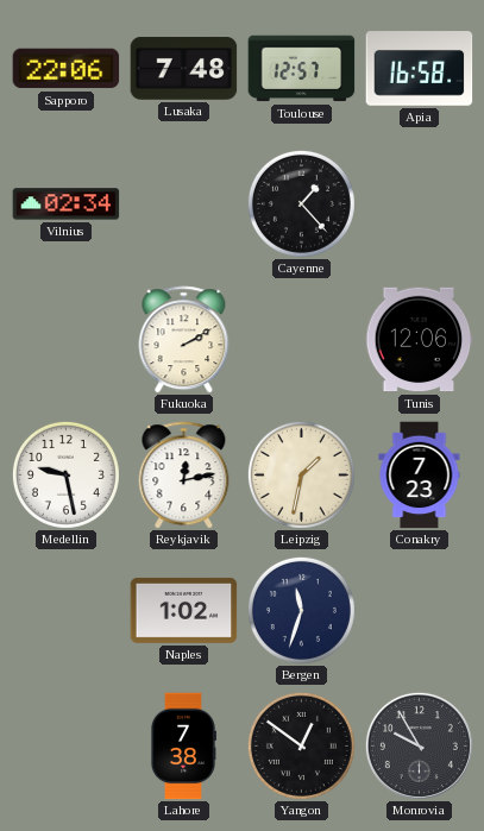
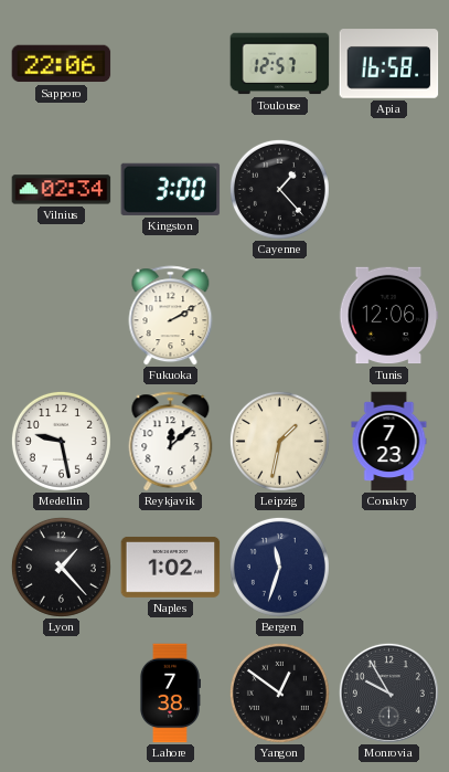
Lusaka: 7:48 -> none
Kingston: none -> 3:00
Reykjavik: 12:13 -> 12:08
Lyon: none -> 1:23
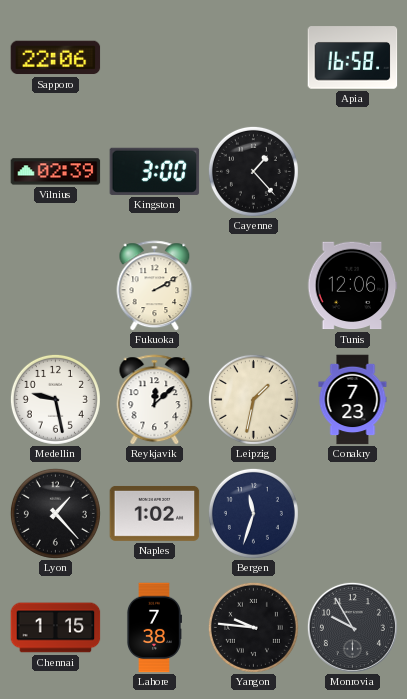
Toulouse: 12:57 -> none
Vilnius: 02:34 -> 02:39
Chennai: none -> 1:15
Yangon: 12:51 -> 9:46
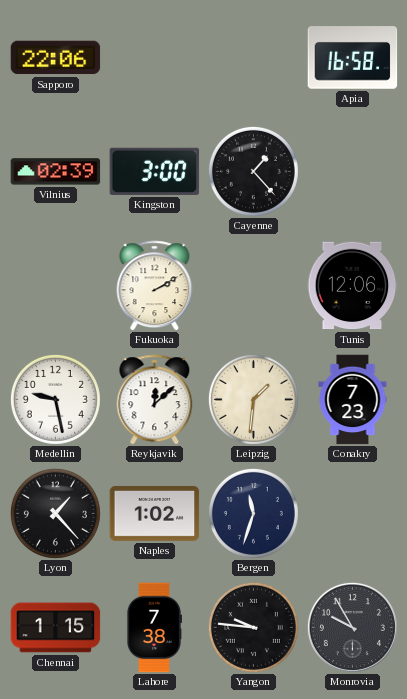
Leipzig: 1:32 -> 1:31
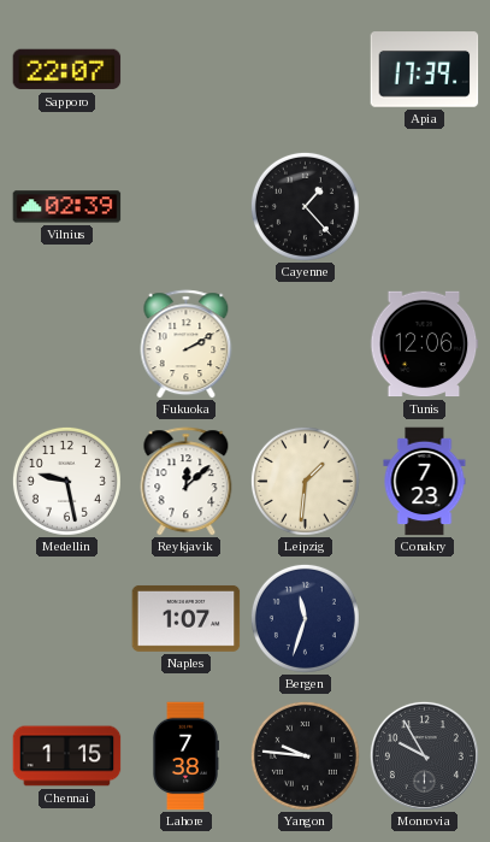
Sapporo: 22:06 -> 22:07
Apia: 16:58 -> 17:39
Kingston: 3:00 -> none
Lyon: 1:23 -> none
Naples: 1:02 -> 1:07
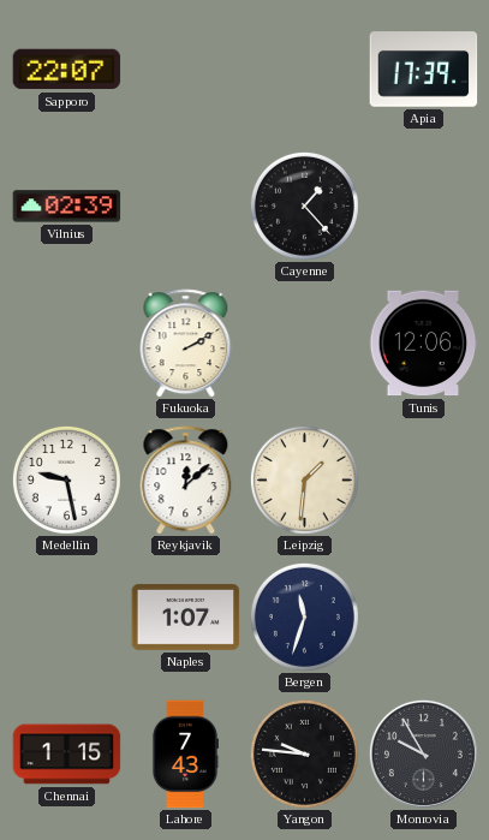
Conakry: 7:23 -> none
Lahore: 7:38 -> 7:43
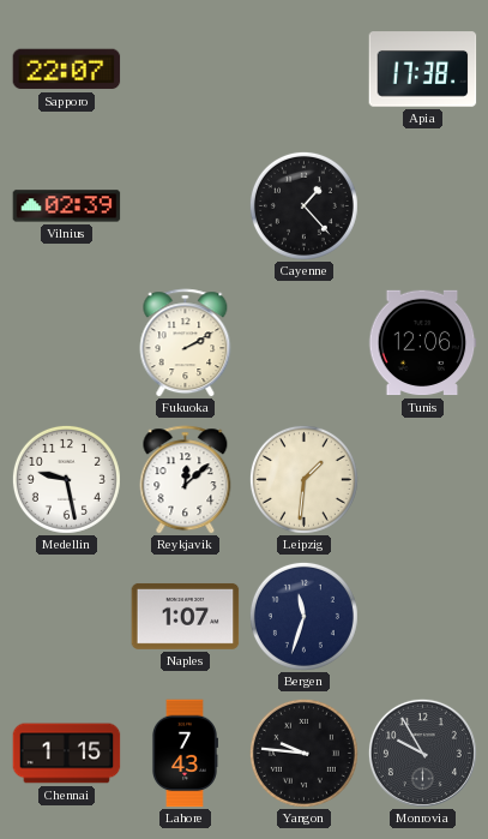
Apia: 17:39 -> 17:38
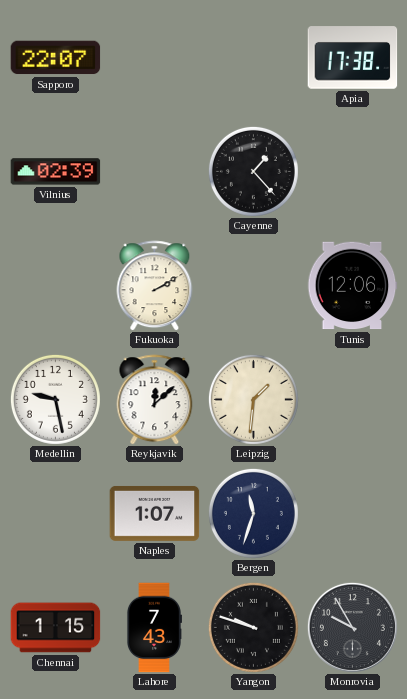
Yangon: 9:46 -> 9:48
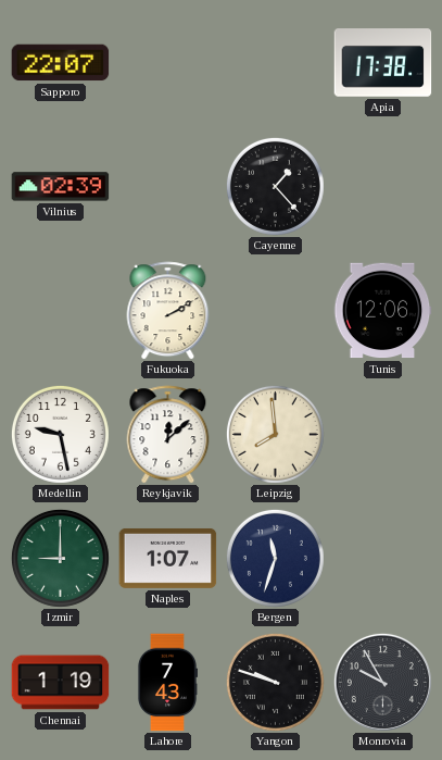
Leipzig: 1:31 -> 7:59
Izmir: none -> 9:00
Chennai: 1:15 -> 1:19
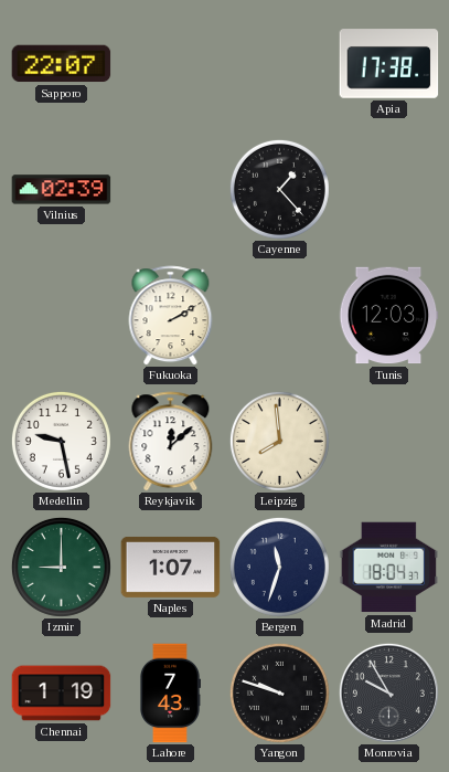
Tunis: 12:06 -> 12:03
Madrid: none -> 18:04
